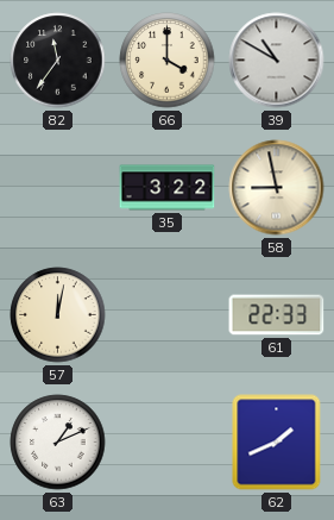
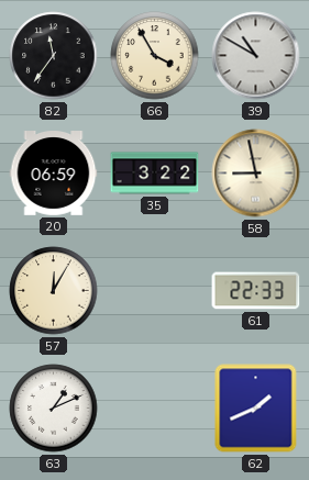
66: 4:00 -> 3:55
20: none -> 06:59
57: 12:02 -> 12:05
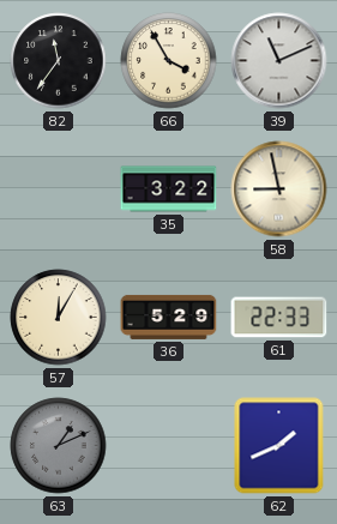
39: 10:50 -> 11:11
20: 06:59 -> none
36: none -> 5:29
63 dial: white -> grey
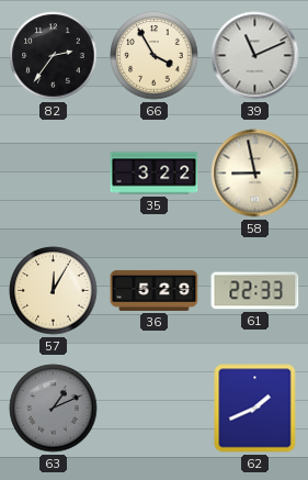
82: 11:36 -> 2:36
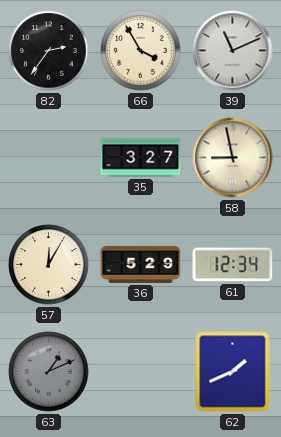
35: 3:22 -> 3:27
61: 22:33 -> 12:34
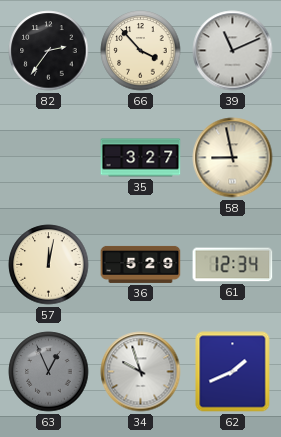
66: 3:55 -> 3:53
57: 12:05 -> 12:02
63: 1:11 -> 12:56
34: none -> 9:57
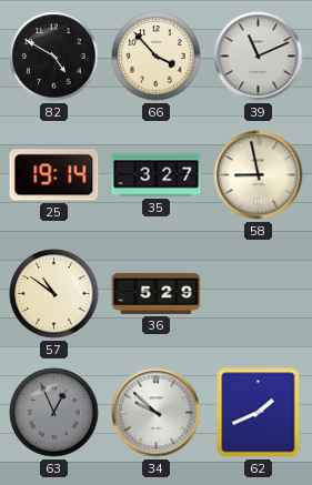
82: 2:36 -> 4:50
25: none -> 19:14
57: 12:02 -> 10:51
61: 12:34 -> none
34: 9:57 -> 9:52
